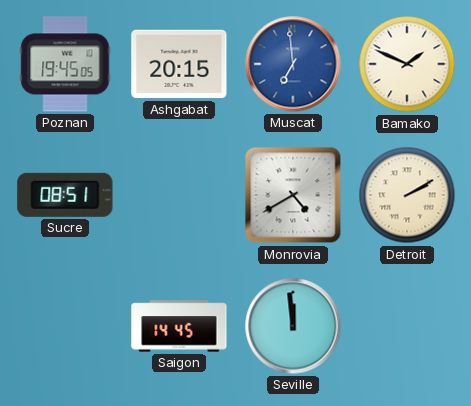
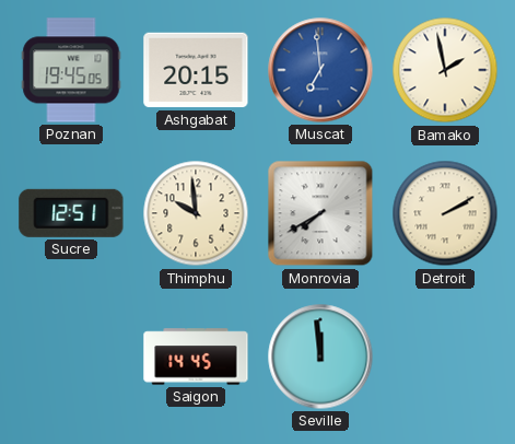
Bamako: 1:49 -> 1:58
Sucre: 08:51 -> 12:51
Thimphu: none -> 9:59
Monrovia: 4:40 -> 7:40
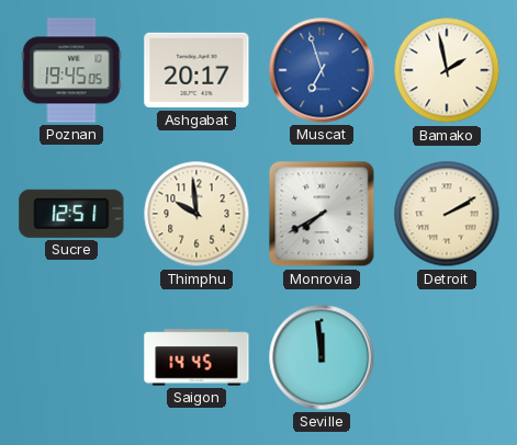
Ashgabat: 20:15 -> 20:17
Muscat: 6:59 -> 6:57
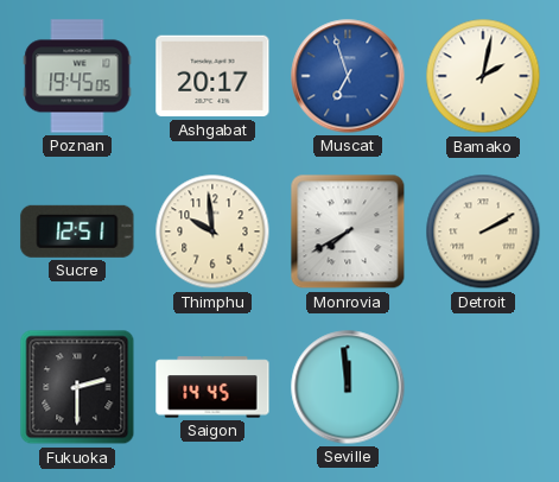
Bamako: 1:58 -> 2:02
Fukuoka: none -> 2:30
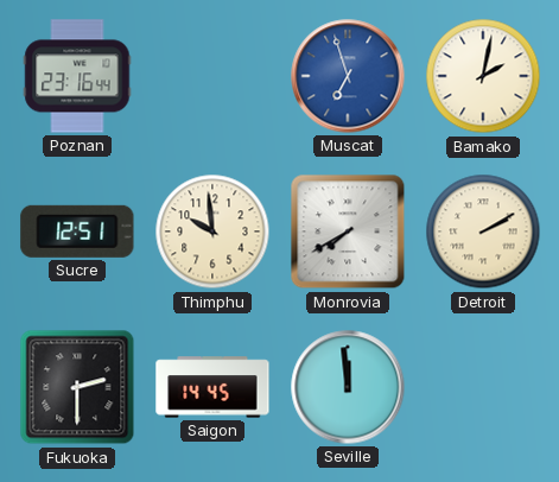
Poznan: 19:45 -> 23:16
Ashgabat: 20:17 -> none
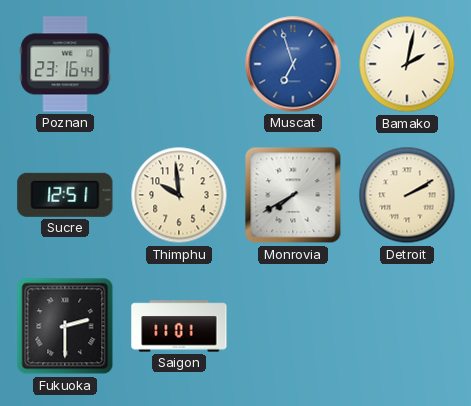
Saigon: 14:45 -> 11:01
Seville: 11:59 -> none
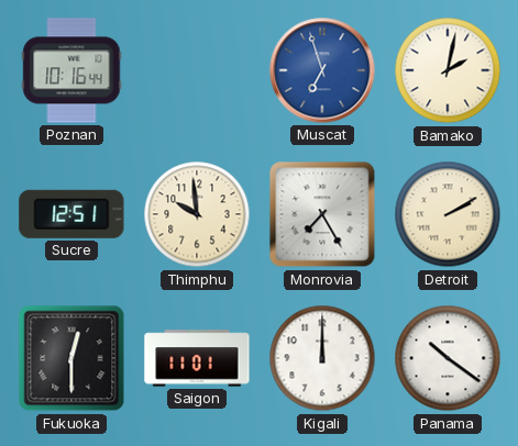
Poznan: 23:16 -> 10:16
Monrovia: 7:40 -> 7:25
Fukuoka: 2:30 -> 12:30
Kigali: none -> 12:00
Panama: none -> 10:21
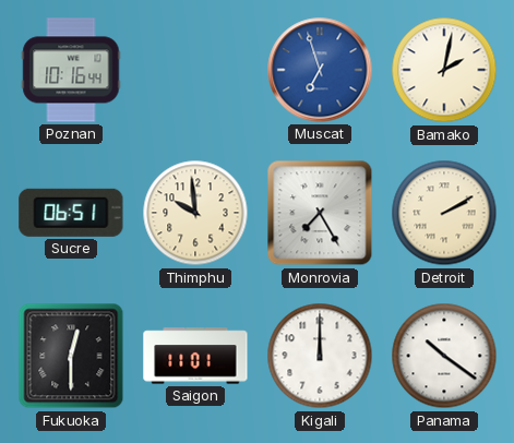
Sucre: 12:51 -> 06:51
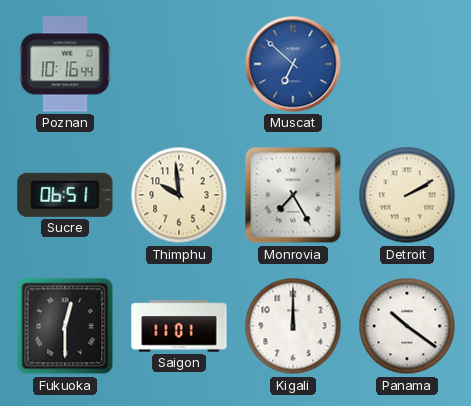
Muscat: 6:57 -> 6:52
Bamako: 2:02 -> none
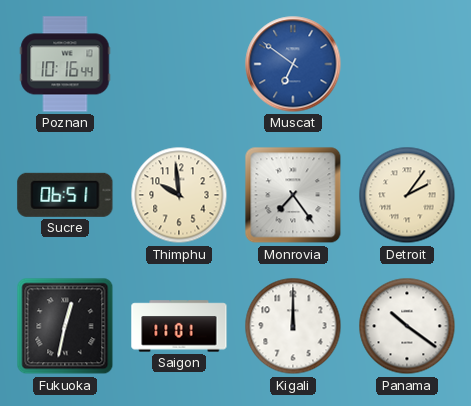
Muscat: 6:52 -> 6:51
Monrovia: 7:25 -> 7:24
Detroit: 2:10 -> 2:06
Fukuoka: 12:30 -> 12:32
